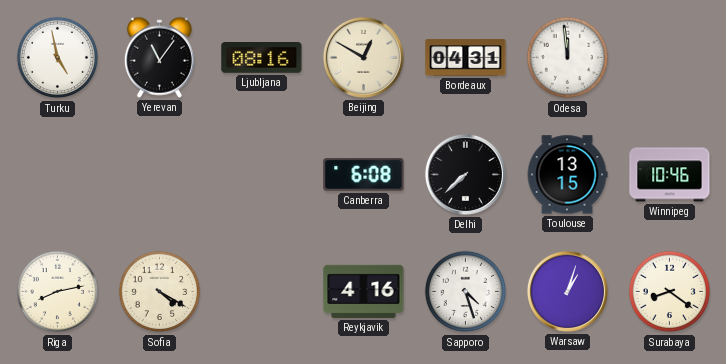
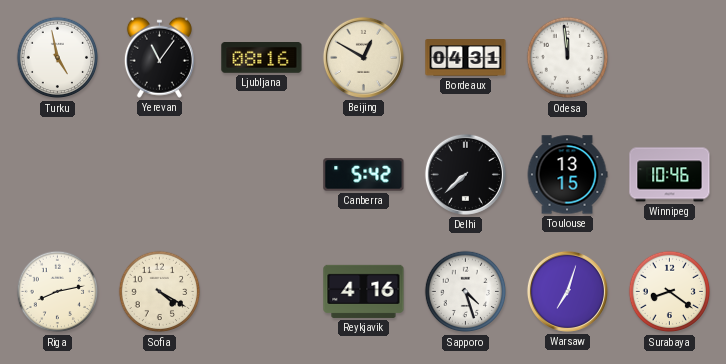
Canberra: 6:08 -> 5:42
Warsaw: 1:03 -> 7:03
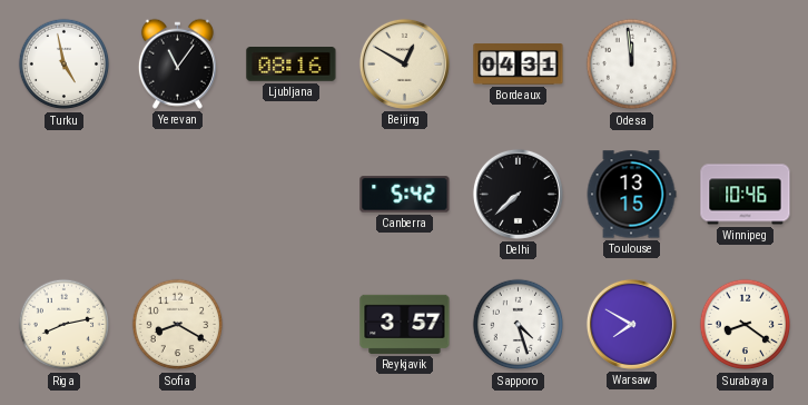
Sofia: 4:20 -> 8:20
Reykjavik: 4:16 -> 3:57
Warsaw: 7:03 -> 7:50
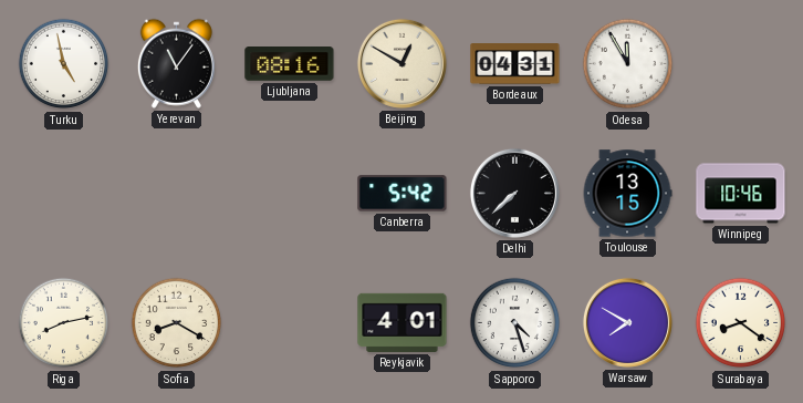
Odesa: 11:59 -> 11:55
Reykjavik: 3:57 -> 4:01
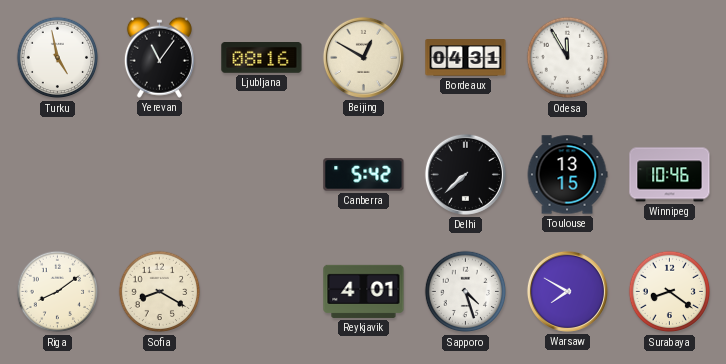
Riga: 8:13 -> 8:09
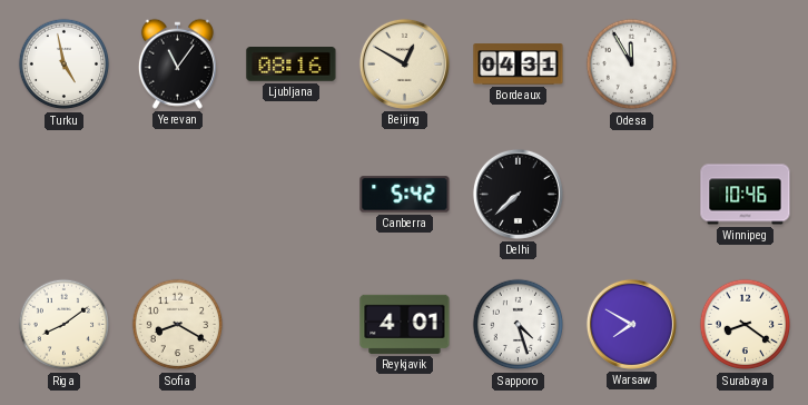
Toulouse: 13:15 -> none
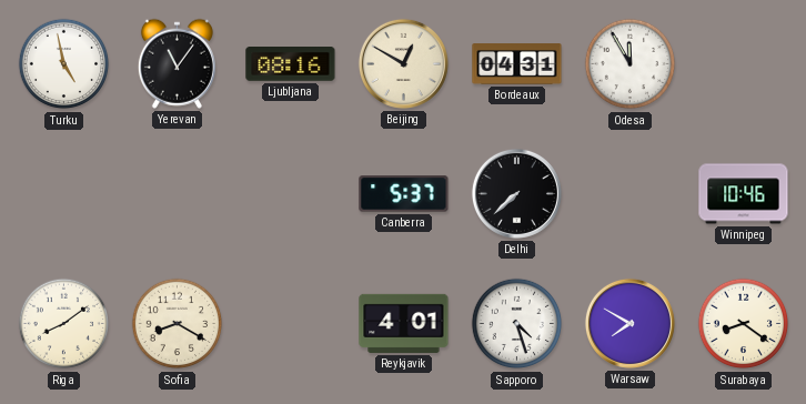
Canberra: 5:42 -> 5:37
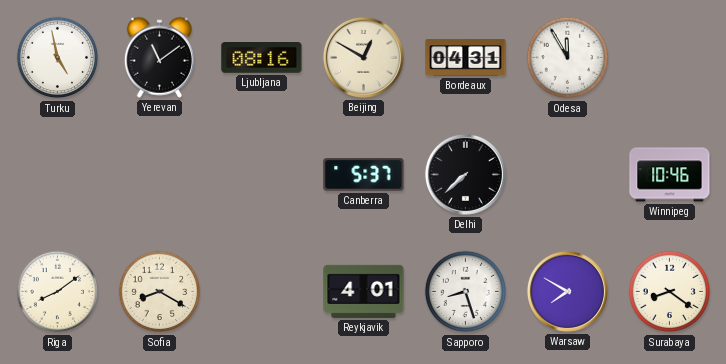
Yerevan: 11:06 -> 11:09
Sapporo: 4:27 -> 8:27
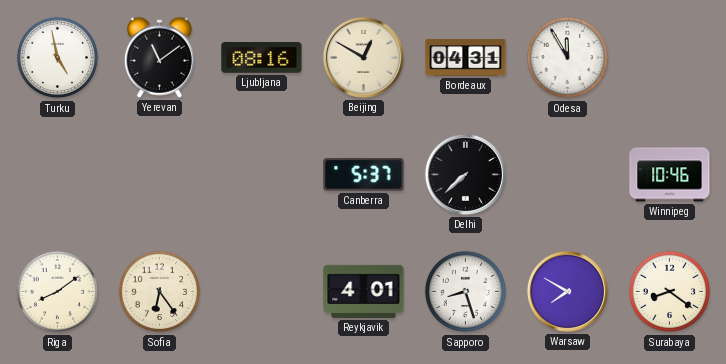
Sofia: 8:20 -> 6:24
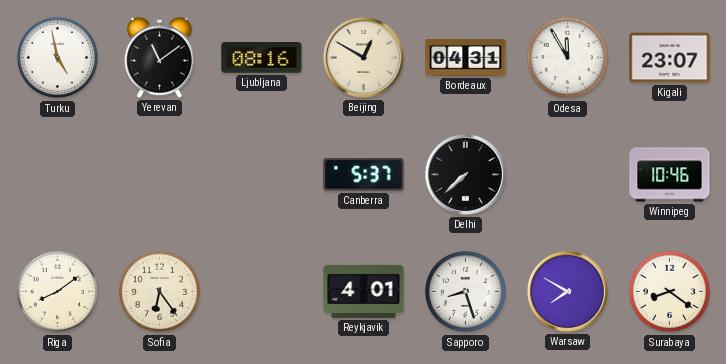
Kigali: none -> 23:07
